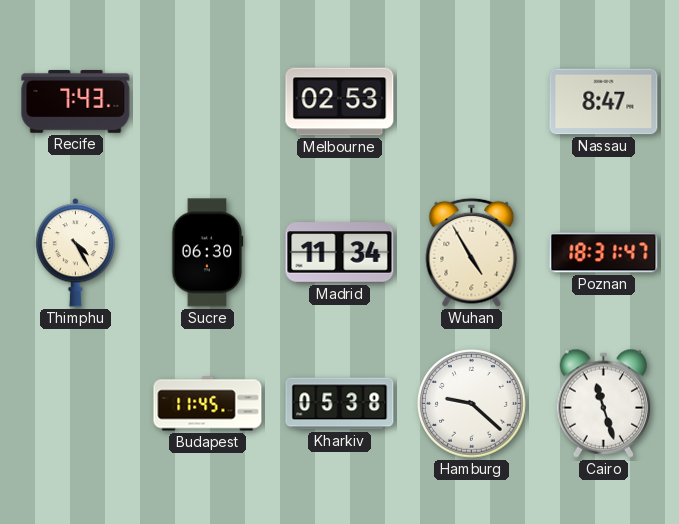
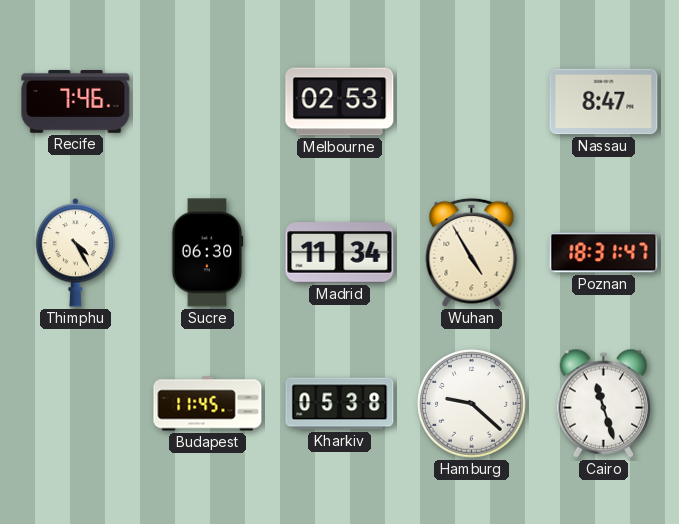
Recife: 7:43 -> 7:46
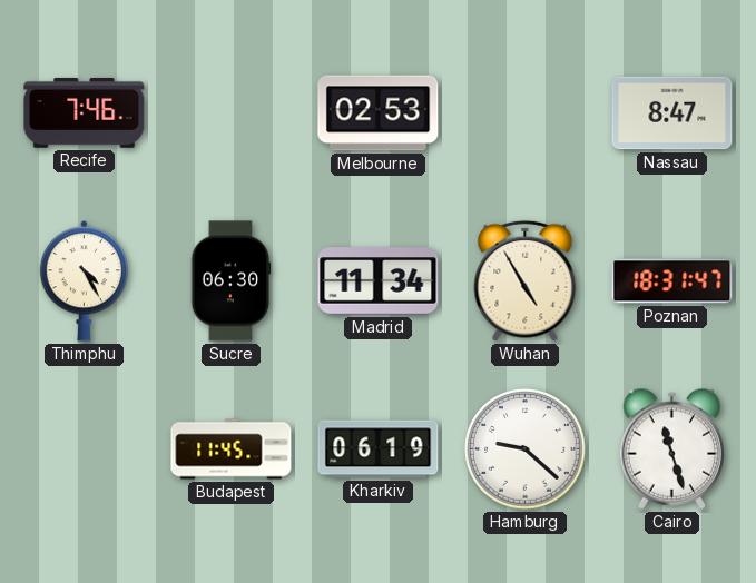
Kharkiv: 05:38 -> 06:19
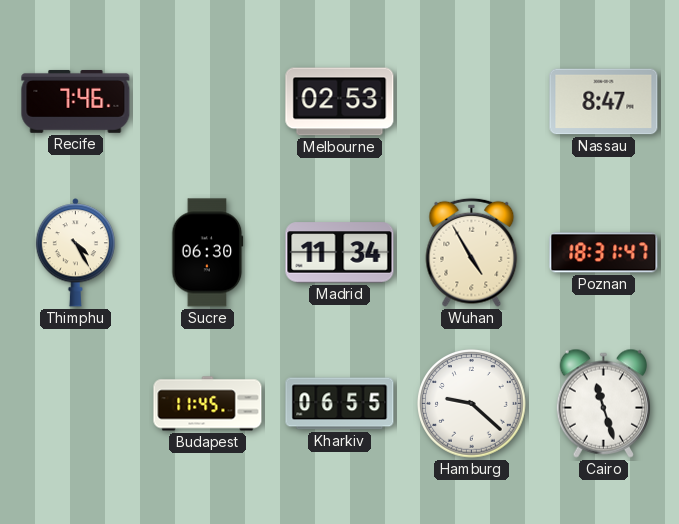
Kharkiv: 06:19 -> 06:55
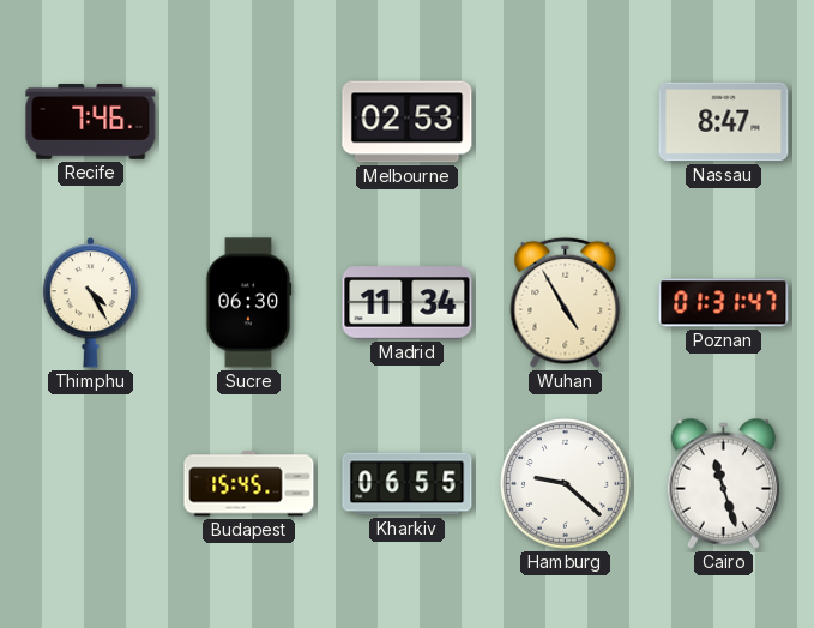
Poznan: 18:31 -> 01:31
Budapest: 11:45 -> 15:45
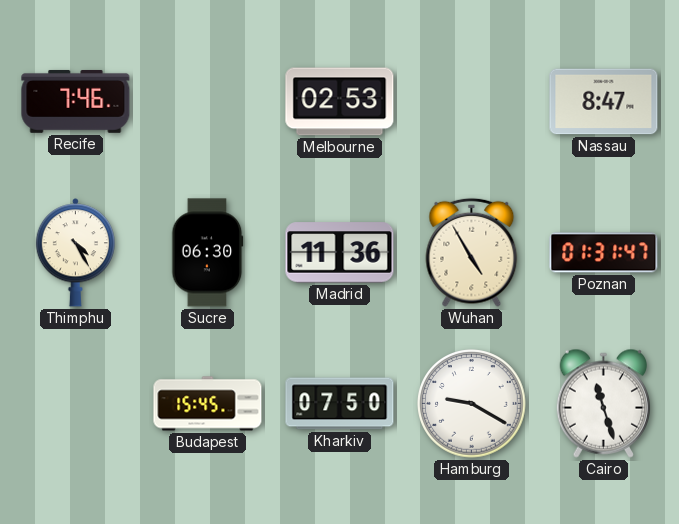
Madrid: 11:34 -> 11:36
Kharkiv: 06:55 -> 07:50
Hamburg: 9:22 -> 9:20
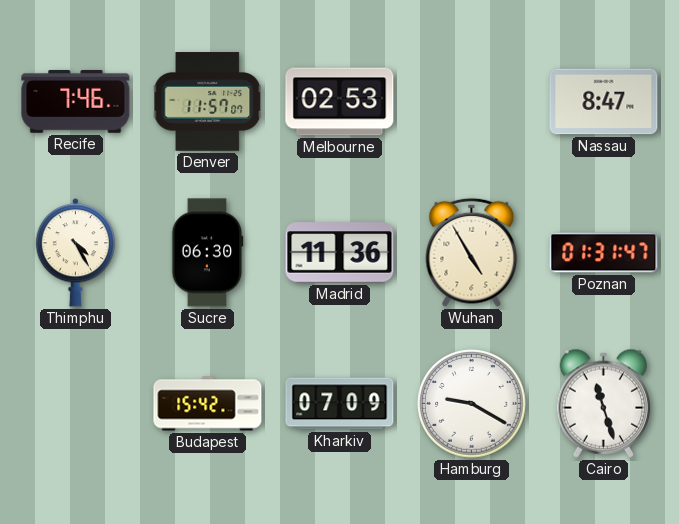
Denver: none -> 11:57
Budapest: 15:45 -> 15:42
Kharkiv: 07:50 -> 07:09
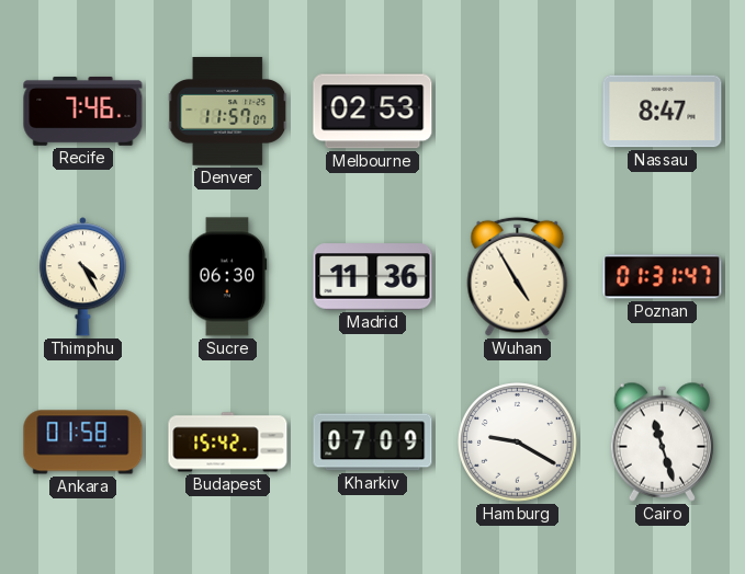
Ankara: none -> 01:58
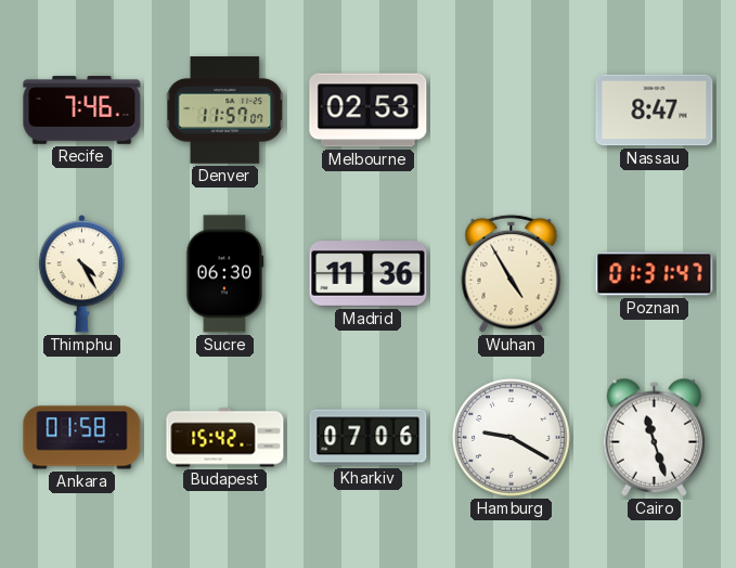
Kharkiv: 07:09 -> 07:06
